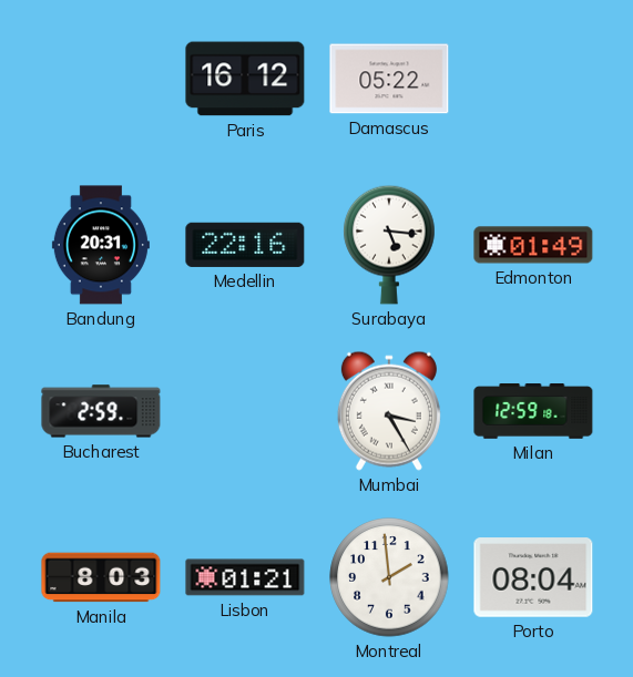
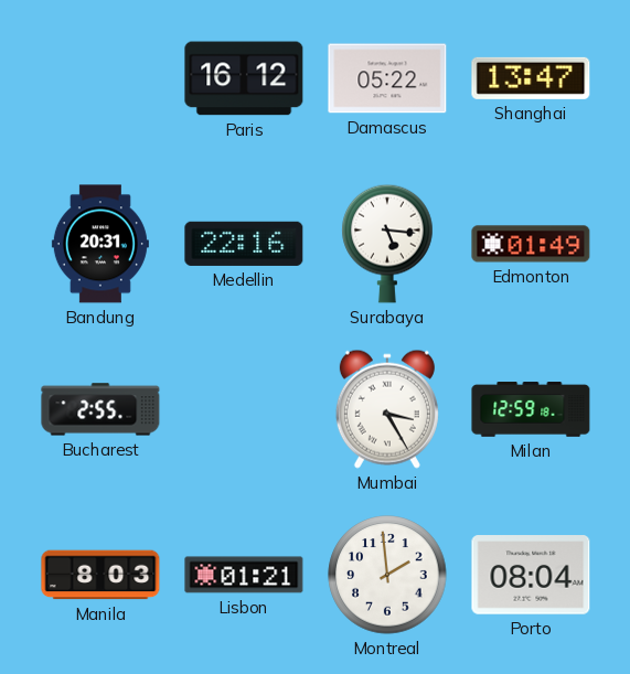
Shanghai: none -> 13:47
Bucharest: 2:59 -> 2:55
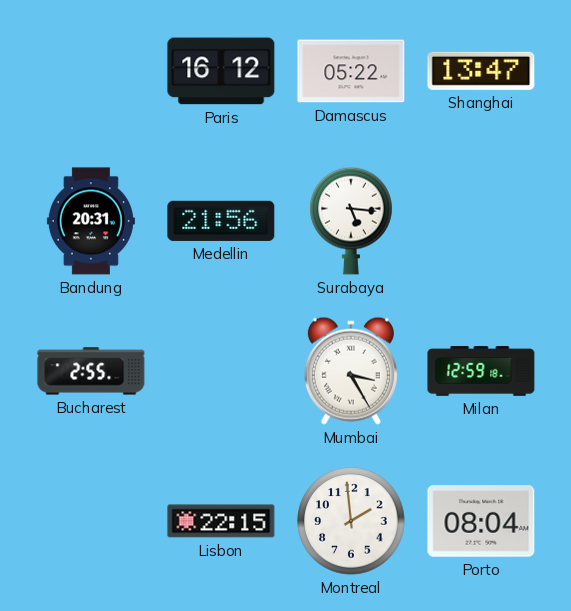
Medellin: 22:16 -> 21:56
Edmonton: 01:49 -> none
Manila: 8:03 -> none
Lisbon: 01:21 -> 22:15
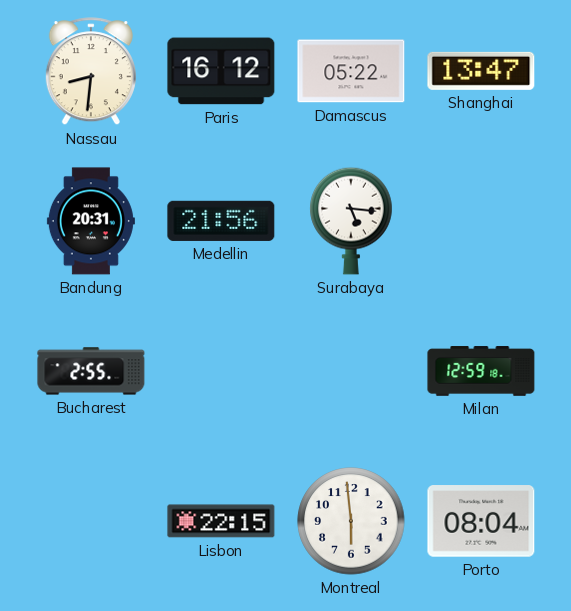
Nassau: none -> 8:31
Mumbai: 3:25 -> none
Montreal: 1:59 -> 5:59
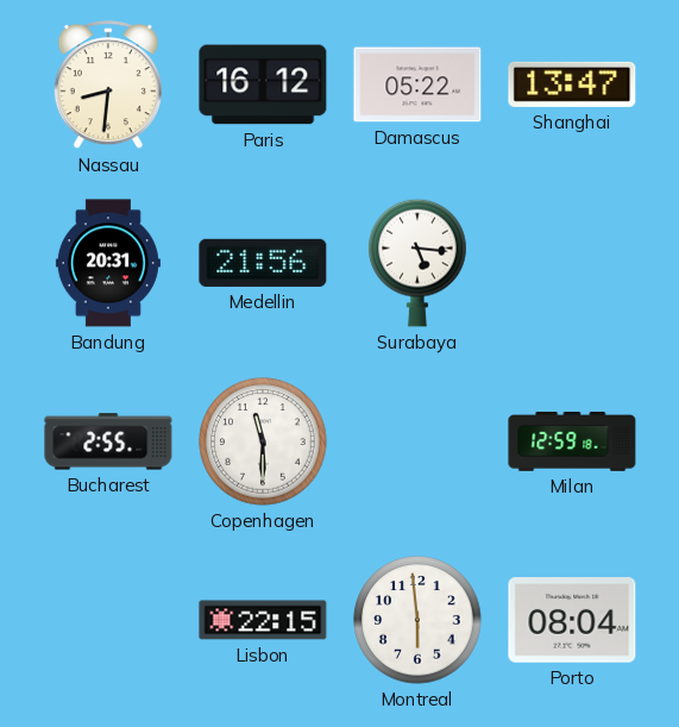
Copenhagen: none -> 11:30
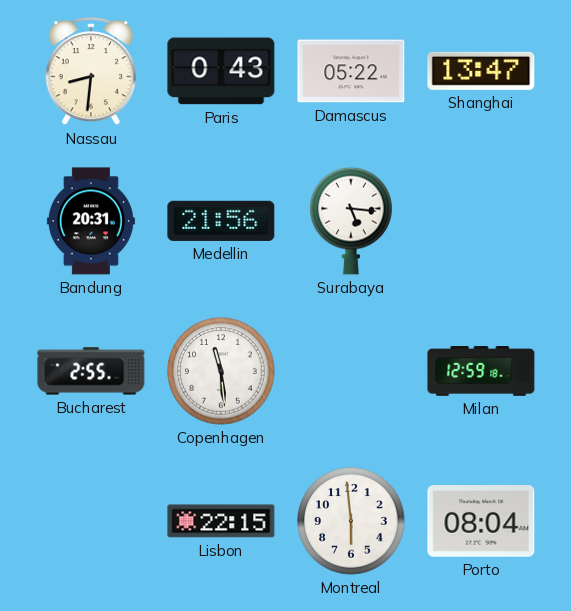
Paris: 16:12 -> 0:43
Copenhagen: 11:30 -> 11:29
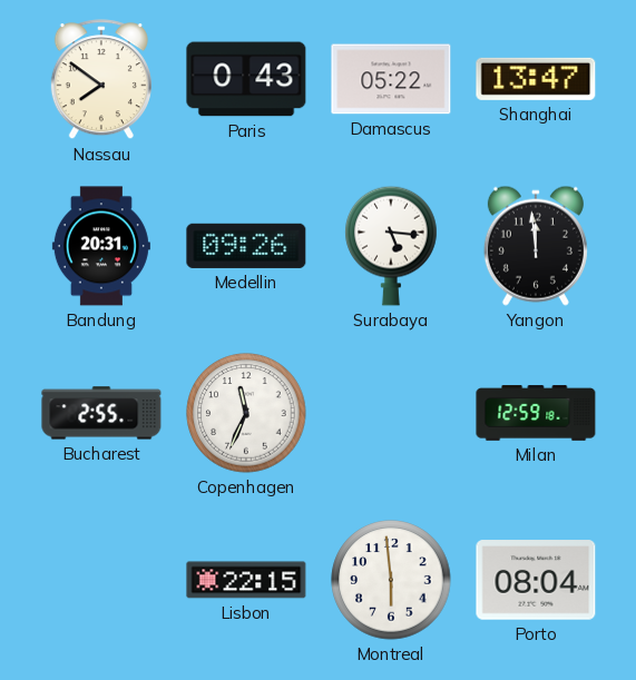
Nassau: 8:31 -> 7:51
Medellin: 21:56 -> 09:26
Yangon: none -> 11:59
Copenhagen: 11:29 -> 11:34
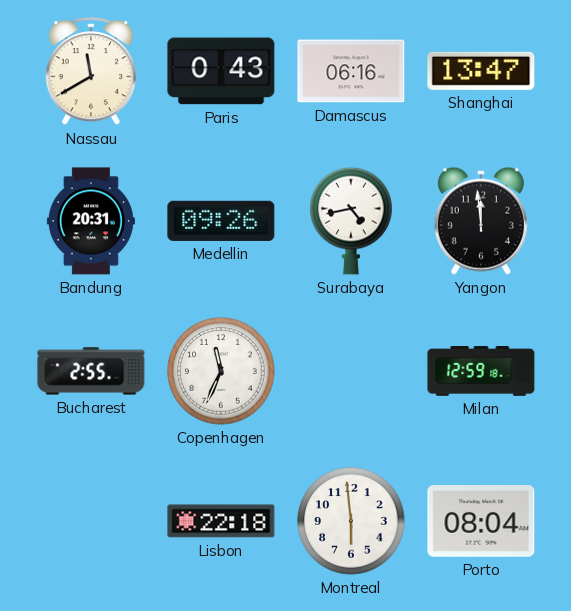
Nassau: 7:51 -> 11:40
Damascus: 05:22 -> 06:16
Surabaya: 5:16 -> 4:43
Lisbon: 22:15 -> 22:18
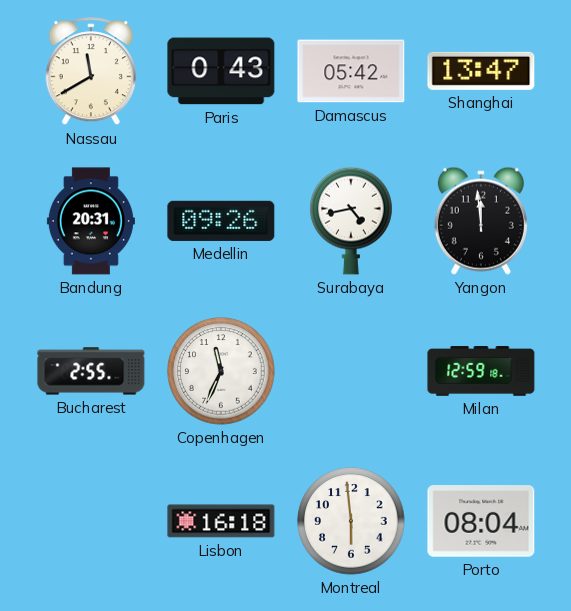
Damascus: 06:16 -> 05:42
Lisbon: 22:18 -> 16:18
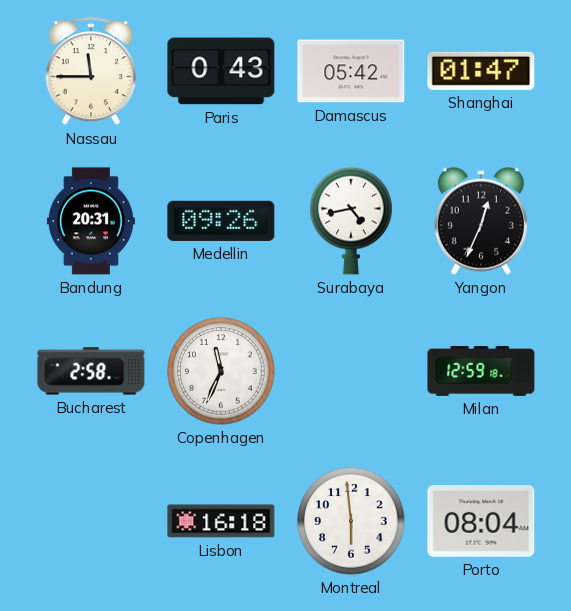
Nassau: 11:40 -> 11:45
Shanghai: 13:47 -> 01:47
Yangon: 11:59 -> 12:34
Bucharest: 2:55 -> 2:58
